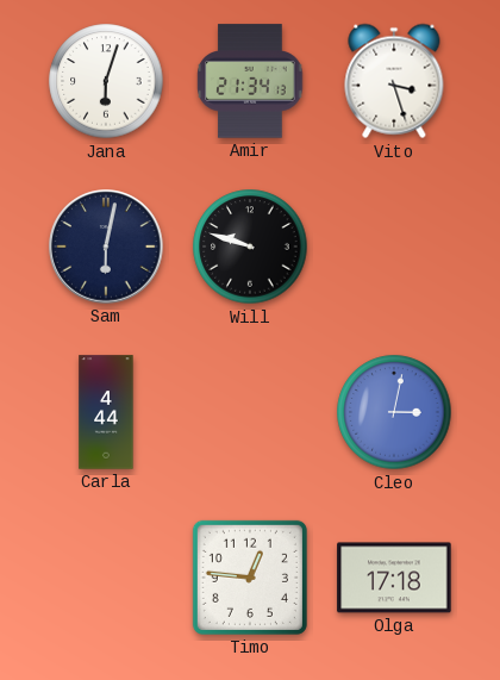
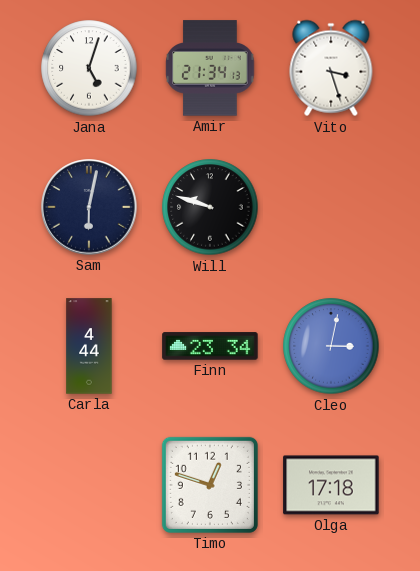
Jana: 6:03 -> 5:03
Finn: none -> 23:34
Timo: 12:46 -> 12:48
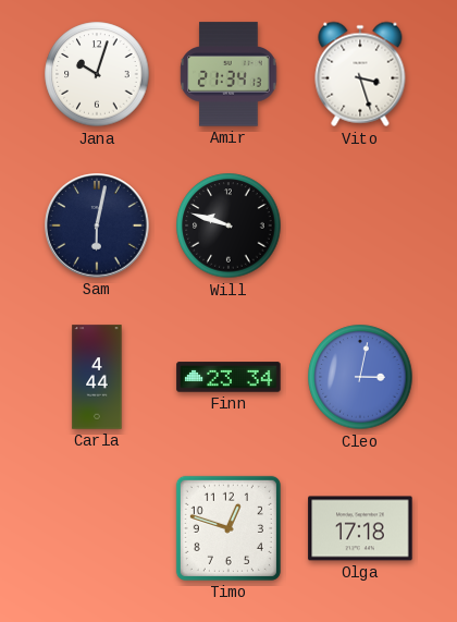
Jana: 5:03 -> 10:03
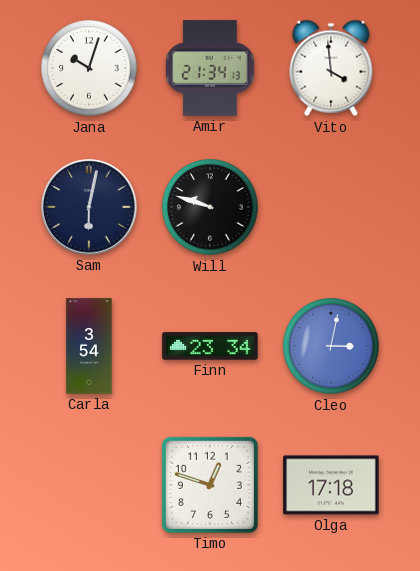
Vito: 3:27 -> 3:59
Carla: 4:44 -> 3:54
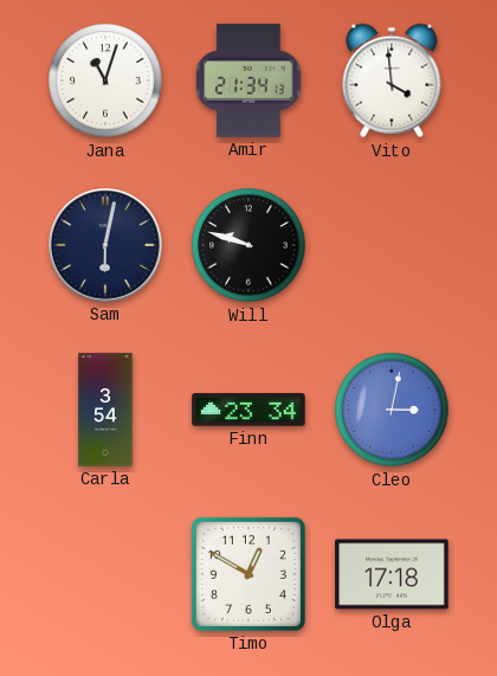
Jana: 10:03 -> 11:03
Timo: 12:48 -> 12:50
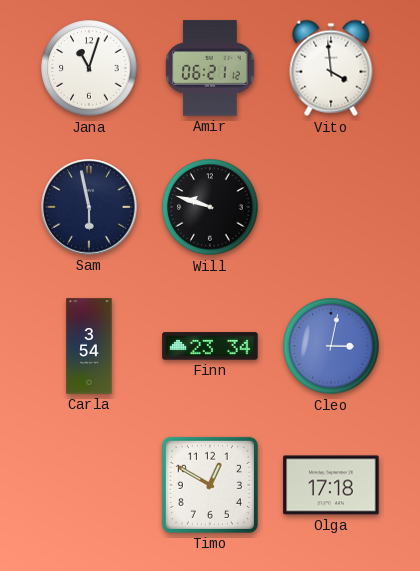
Amir: 21:34 -> 06:21
Sam: 6:02 -> 5:58
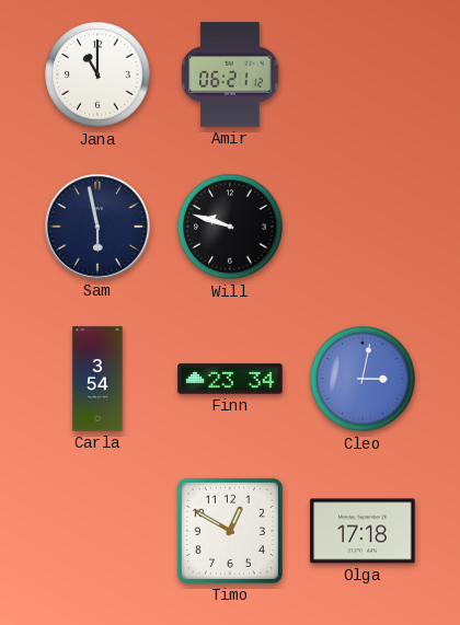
Jana: 11:03 -> 11:00
Vito: 3:59 -> none
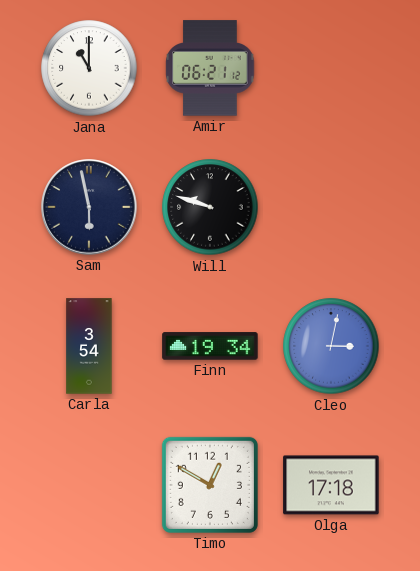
Finn: 23:34 -> 19:34
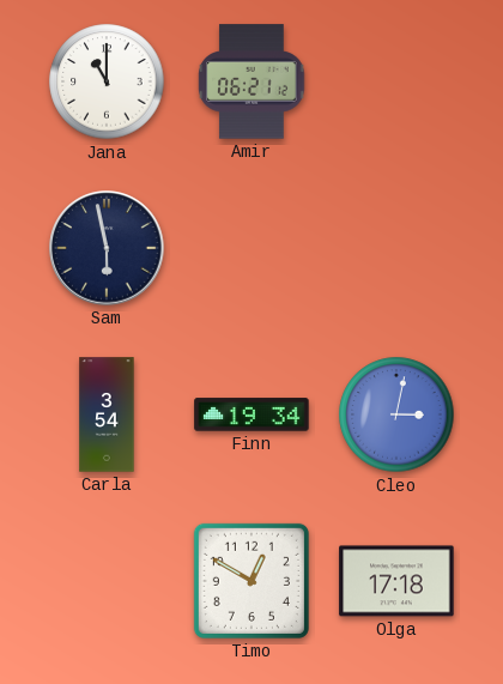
Will: 9:48 -> none
